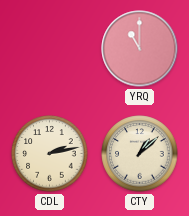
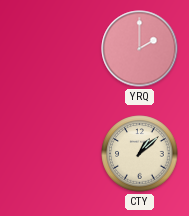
YRQ: 11:00 -> 2:00
CDL: 2:13 -> none
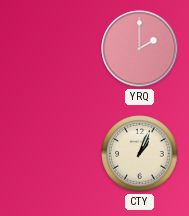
CTY: 1:08 -> 1:04
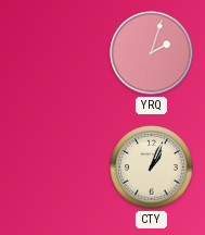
YRQ: 2:00 -> 2:03
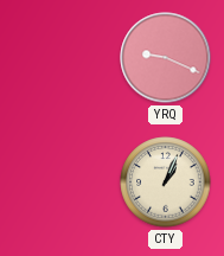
YRQ: 2:03 -> 9:19
